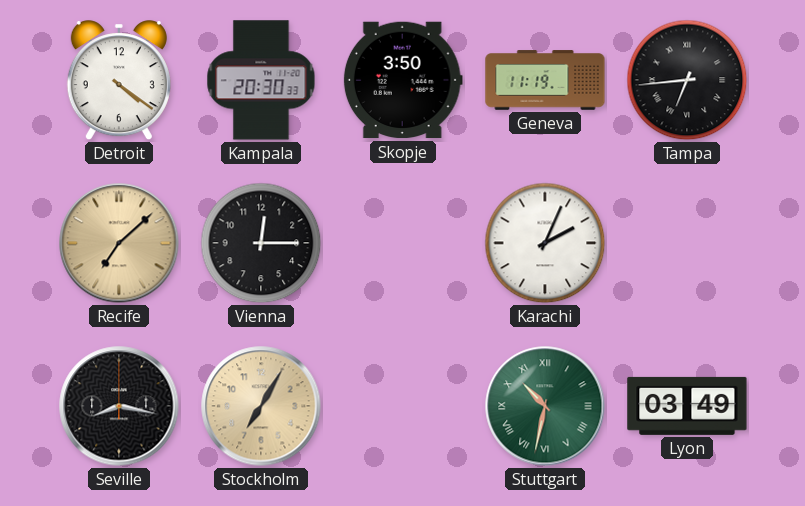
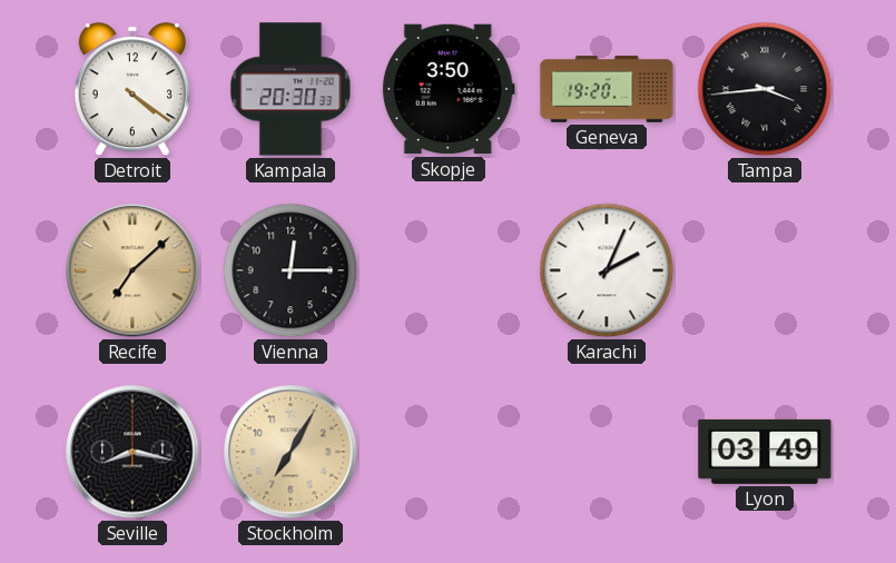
Geneva: 11:19 -> 19:20
Tampa: 6:44 -> 3:44
Stuttgart: 10:32 -> none
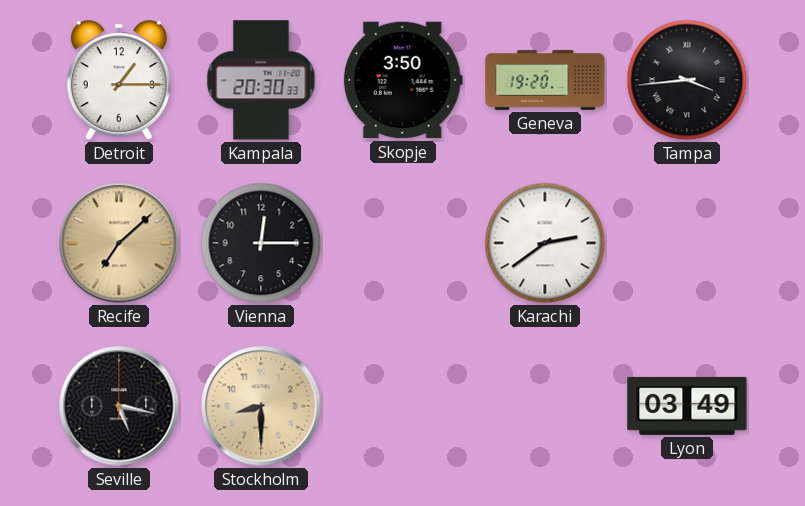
Detroit: 4:21 -> 1:15
Karachi: 2:04 -> 2:39
Seville: 8:17 -> 5:17
Stockholm: 7:05 -> 8:30
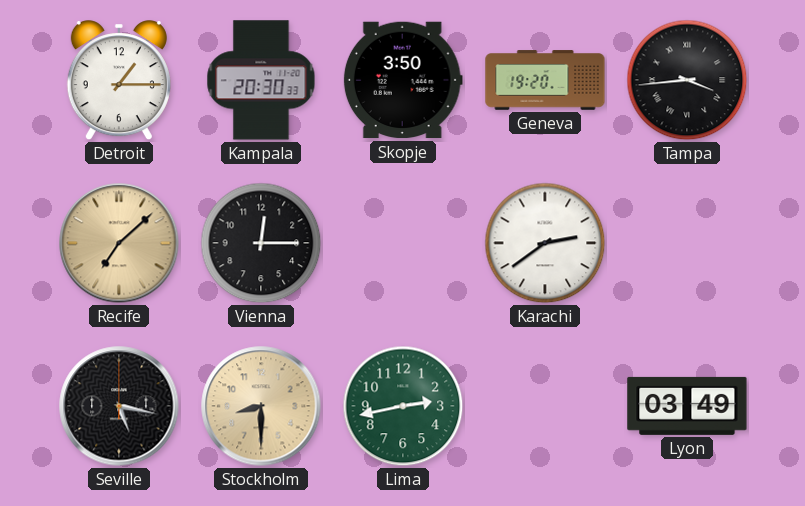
Lima: none -> 2:43
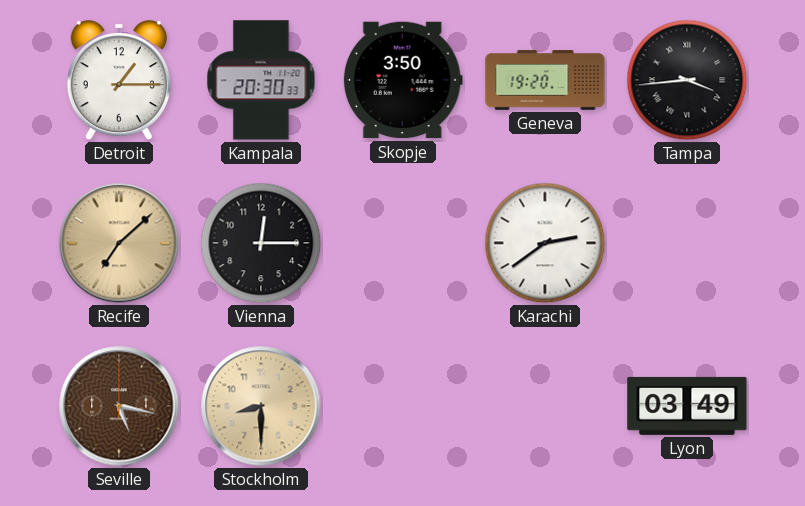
Seville dial: black -> brown
Lima: 2:43 -> none
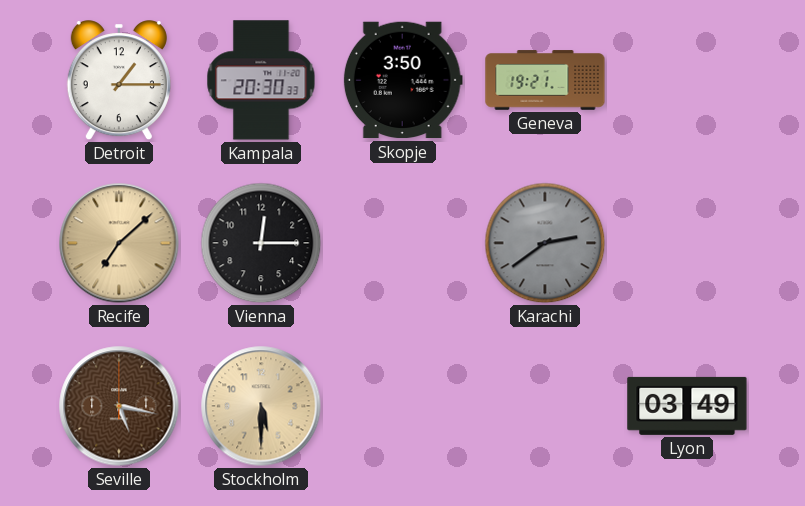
Geneva: 19:20 -> 19:21
Tampa: 3:44 -> none
Karachi dial: white -> grey
Stockholm: 8:30 -> 5:30
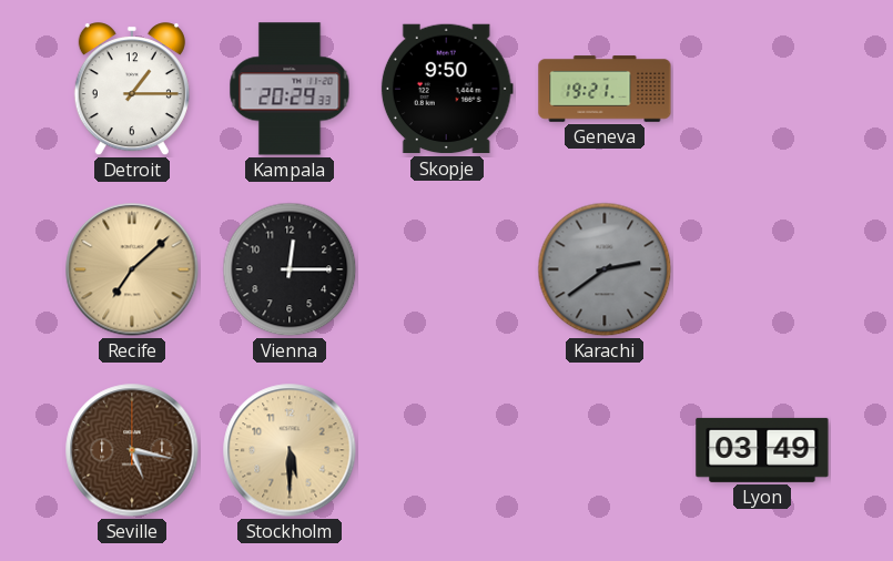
Kampala: 20:30 -> 20:29
Skopje: 3:50 -> 9:50
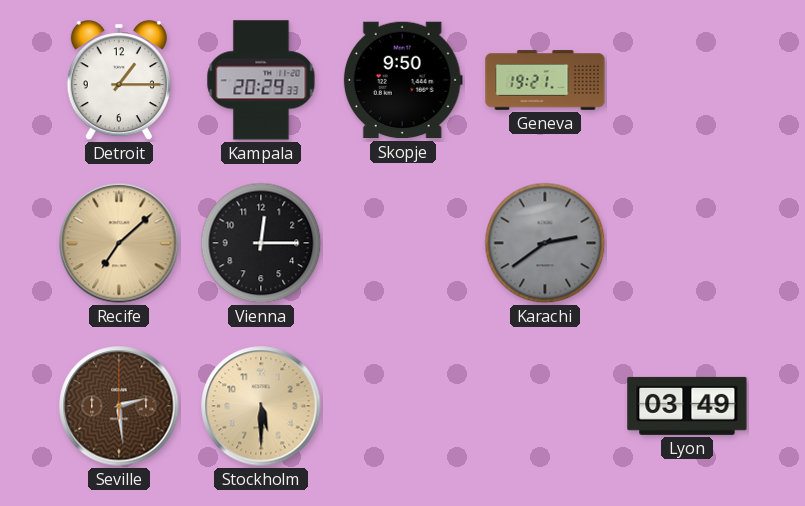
Seville: 5:17 -> 2:29
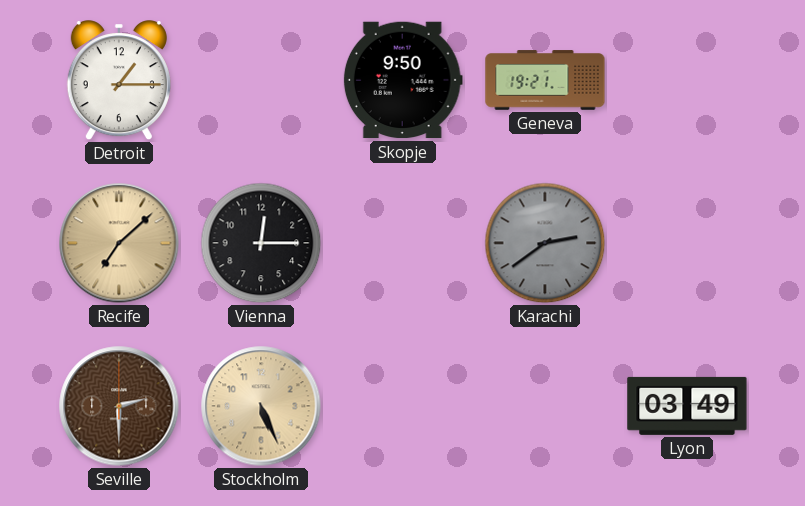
Kampala: 20:29 -> none
Seville: 2:29 -> 2:30
Stockholm: 5:30 -> 5:26
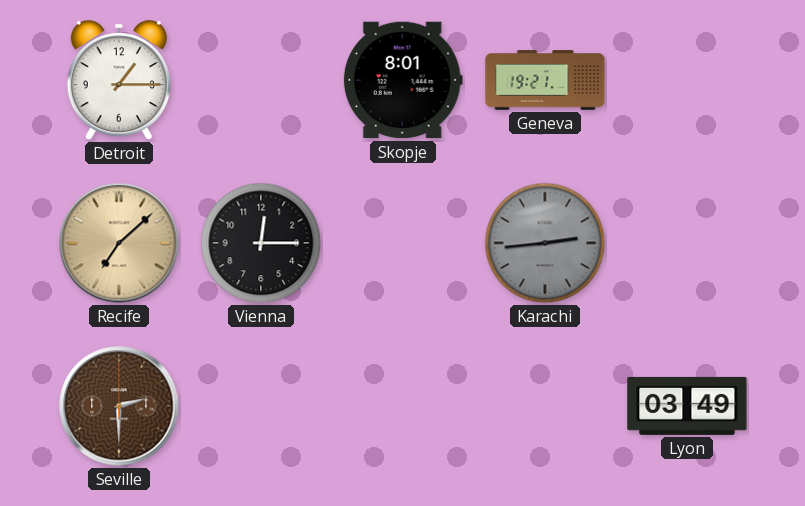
Skopje: 9:50 -> 8:01
Karachi: 2:39 -> 2:44
Stockholm: 5:26 -> none
